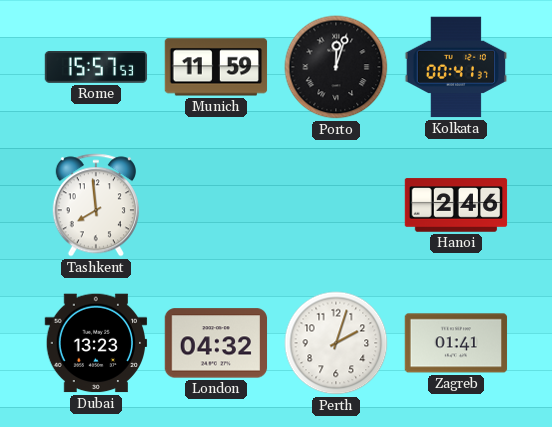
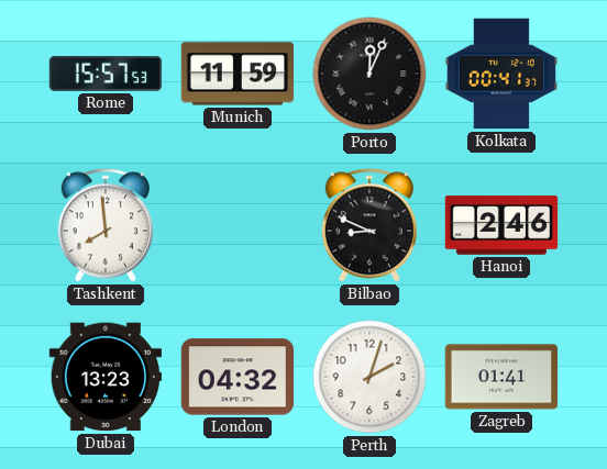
Porto: 12:03 -> 12:04
Bilbao: none -> 8:49
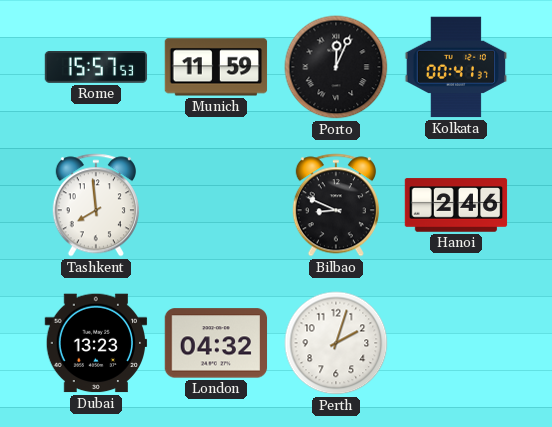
Zagreb: 01:41 -> none
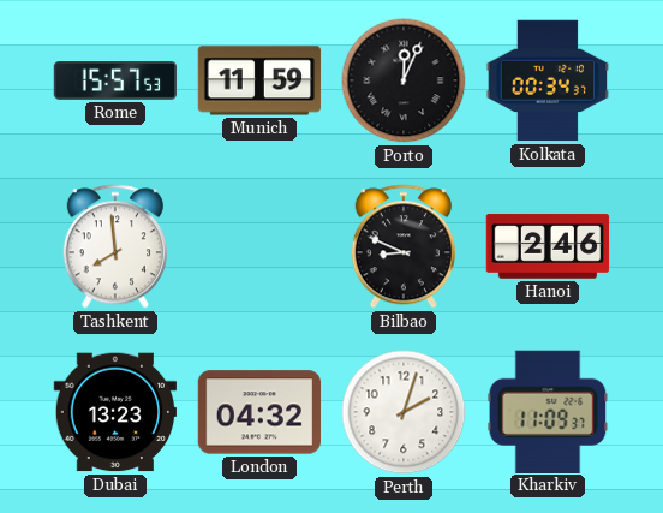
Kolkata: 00:41 -> 00:34
Kharkiv: none -> 11:09
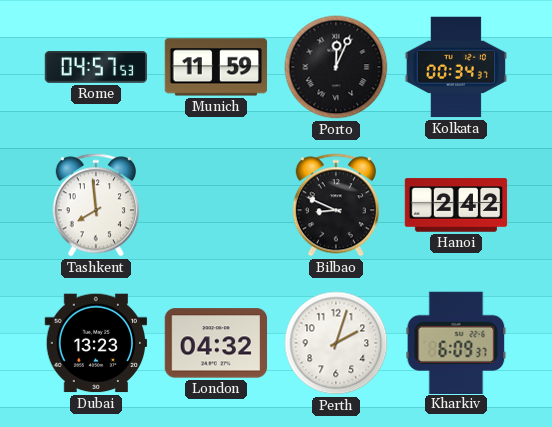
Rome: 15:57 -> 04:57
Hanoi: 2:46 -> 2:42
Kharkiv: 11:09 -> 6:09
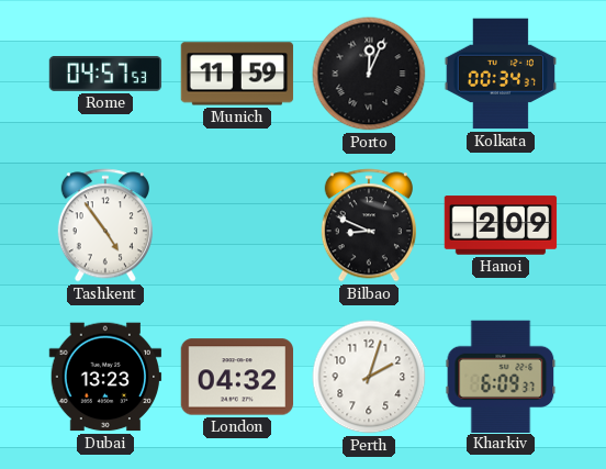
Tashkent: 7:59 -> 4:54
Hanoi: 2:42 -> 2:09
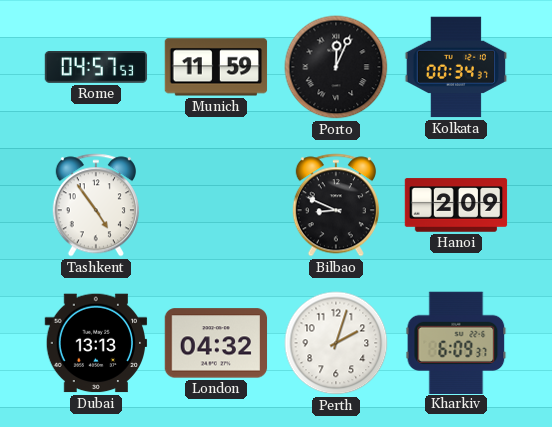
Dubai: 13:23 -> 13:13
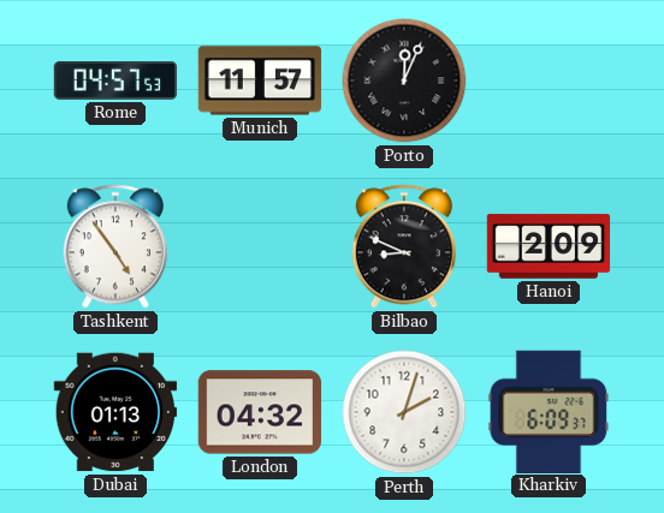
Munich: 11:59 -> 11:57
Kolkata: 00:34 -> none
Dubai: 13:13 -> 01:13
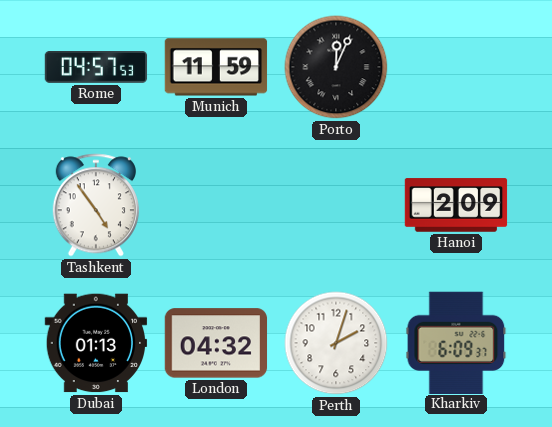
Munich: 11:57 -> 11:59
Bilbao: 8:49 -> none
